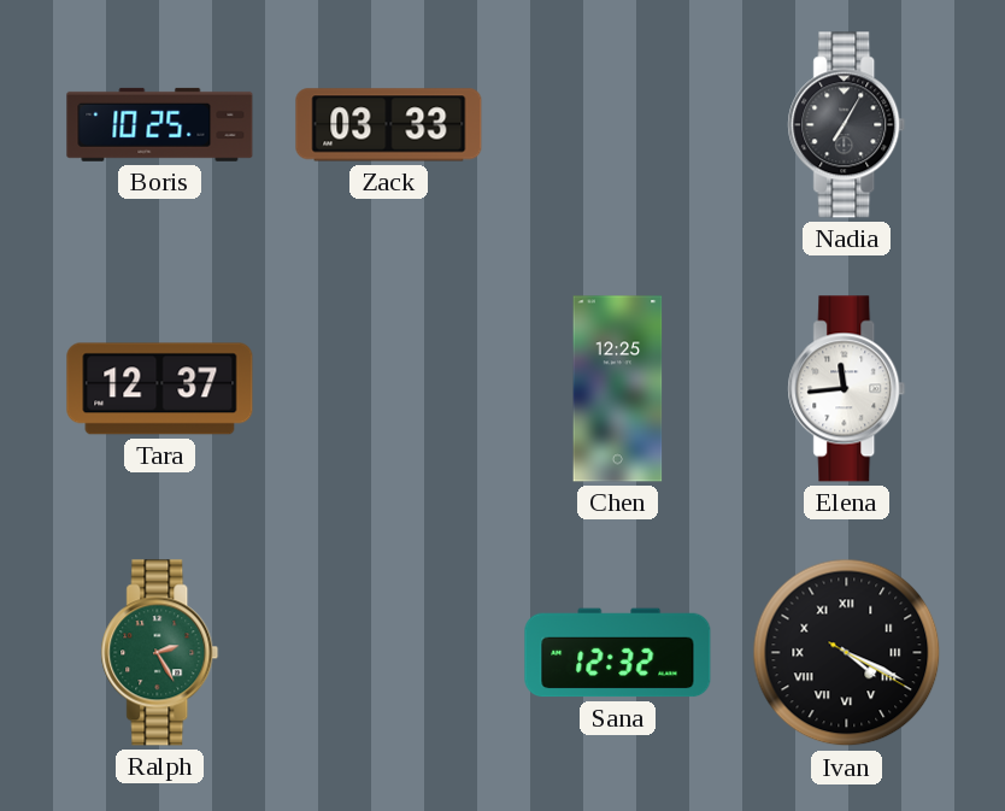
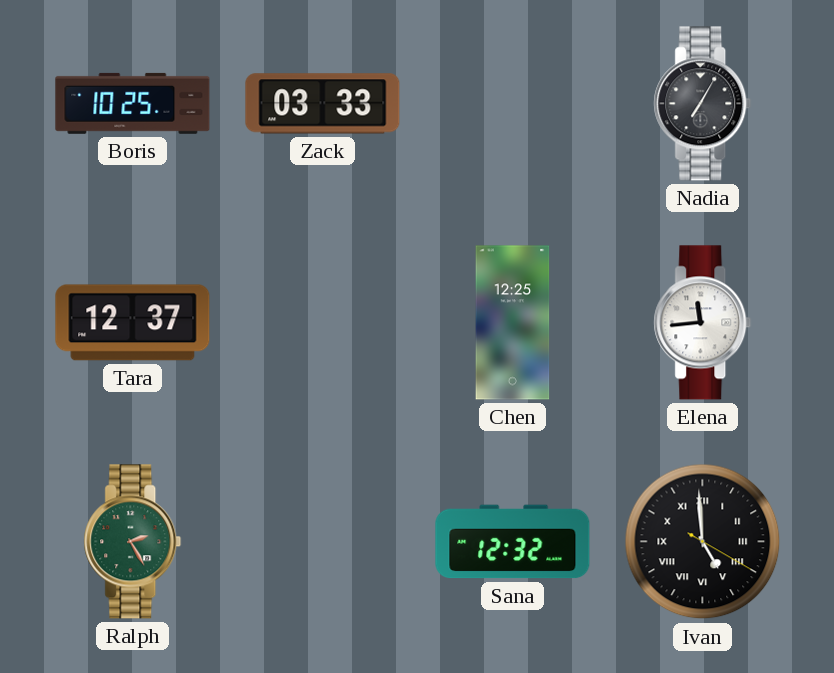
Ivan: 4:19 -> 4:59
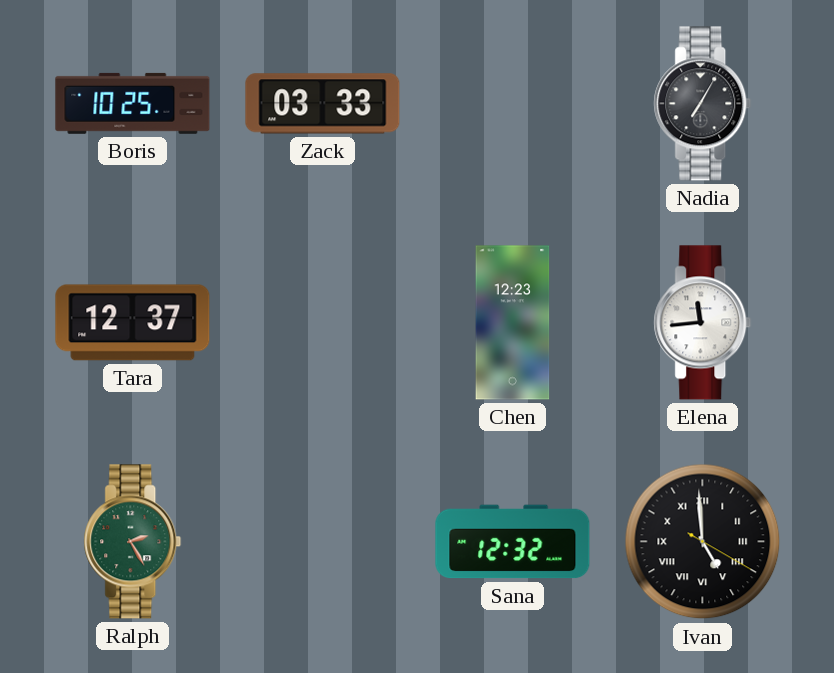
Chen: 12:25 -> 12:23
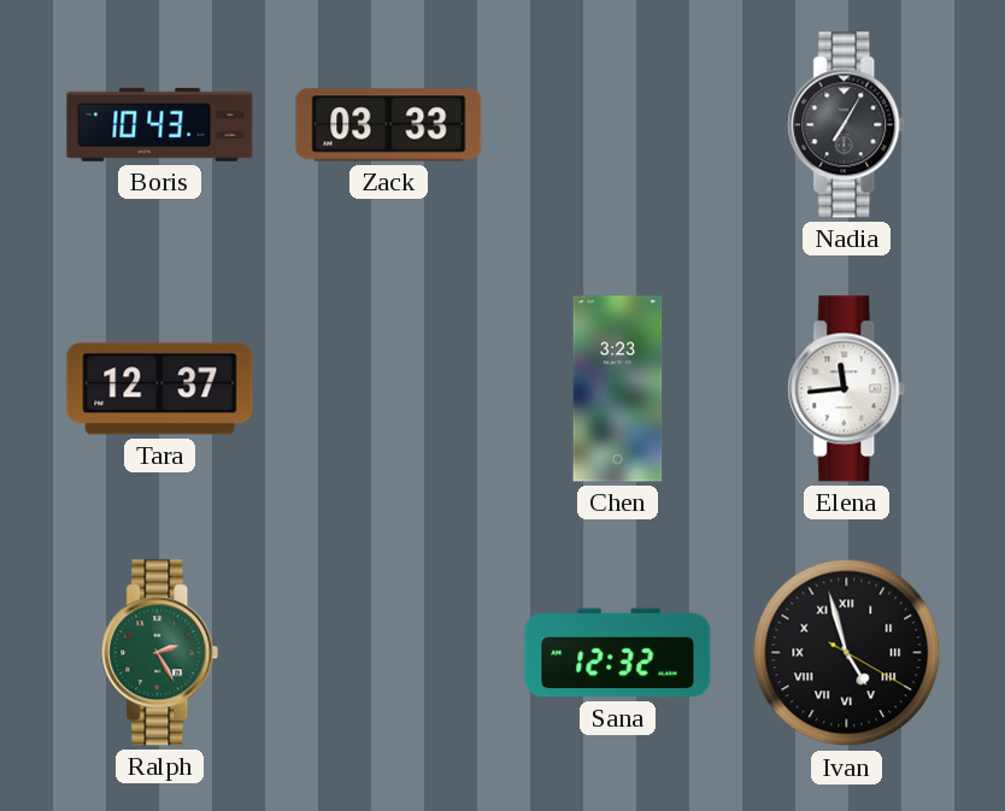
Boris: 10:25 -> 10:43
Chen: 12:23 -> 3:23
Ivan: 4:59 -> 4:57
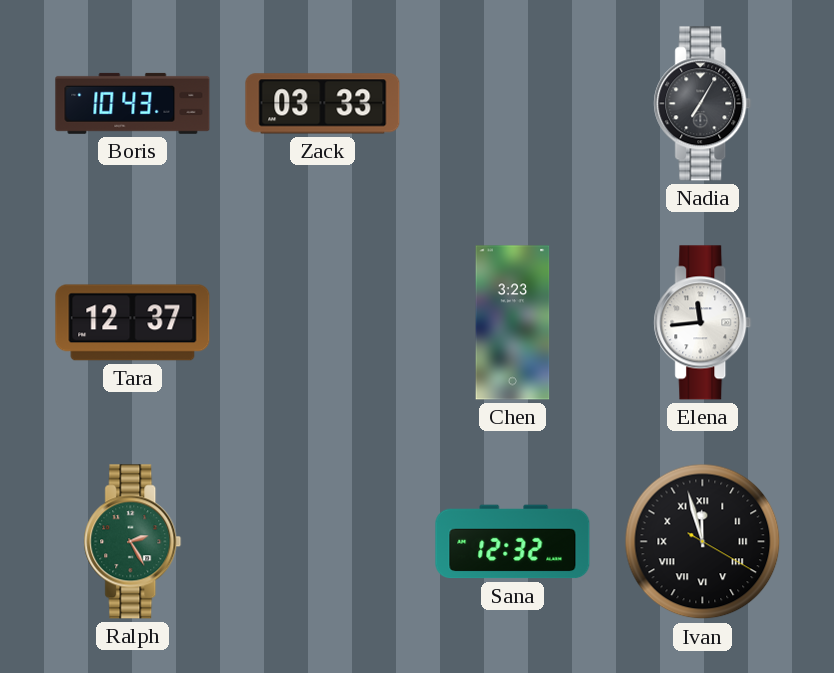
Ivan: 4:57 -> 11:57
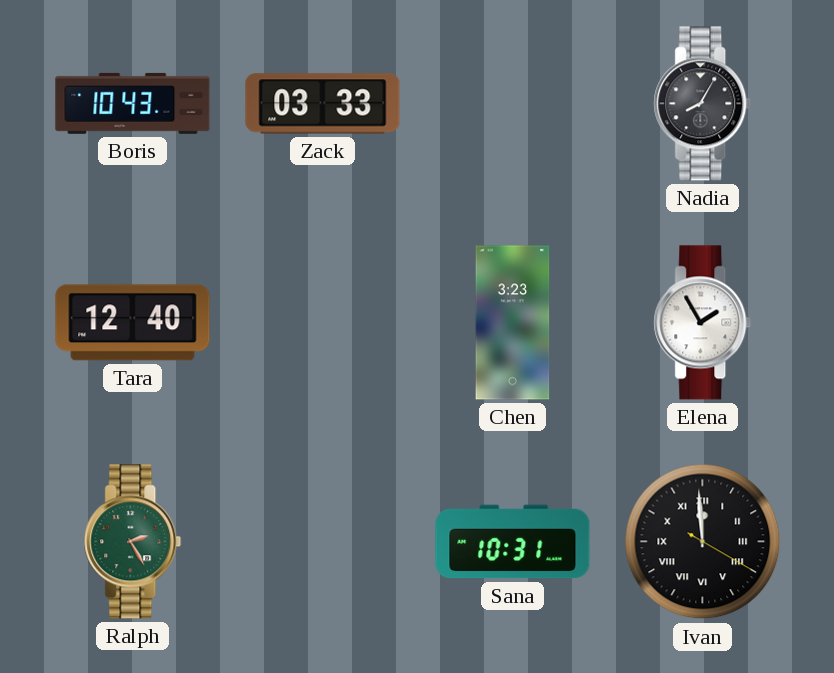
Nadia: 7:05 -> 8:05
Tara: 12:37 -> 12:40
Elena: 11:44 -> 1:55
Sana: 12:32 -> 10:31
Ivan: 11:57 -> 11:59
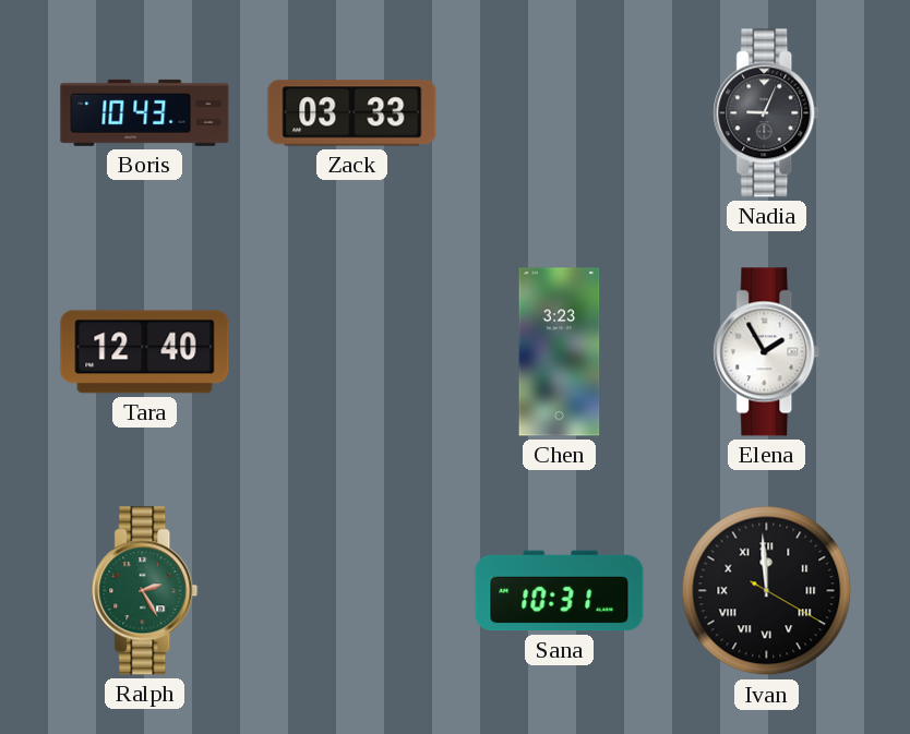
Nadia: 8:05 -> 9:04
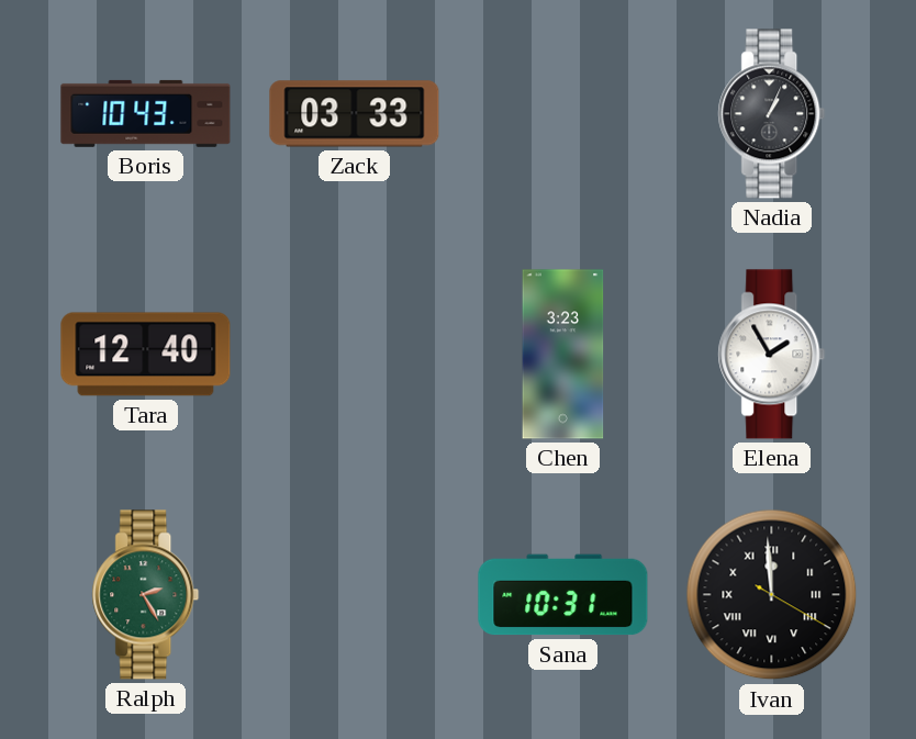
Nadia: 9:04 -> 1:04
